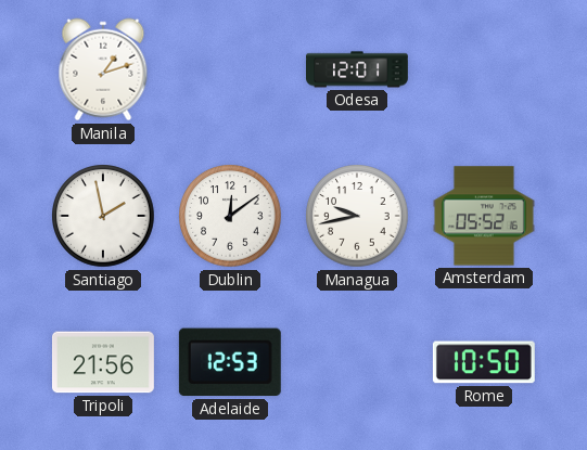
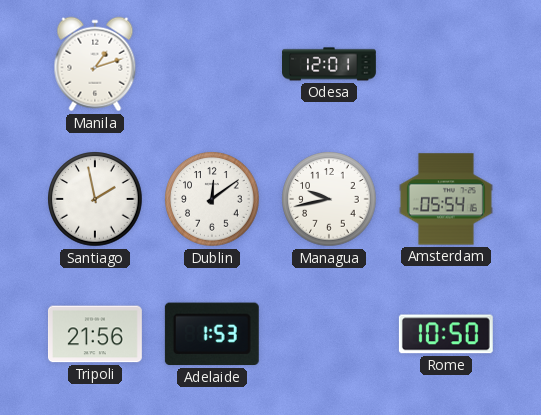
Amsterdam: 05:52 -> 05:54
Adelaide: 12:53 -> 1:53
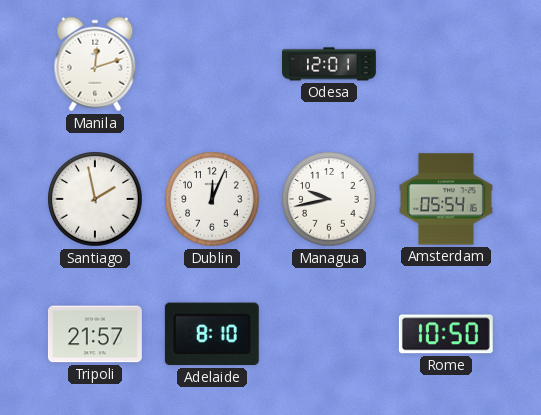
Manila: 1:12 -> 12:12
Dublin: 12:09 -> 12:04
Tripoli: 21:56 -> 21:57
Adelaide: 1:53 -> 8:10
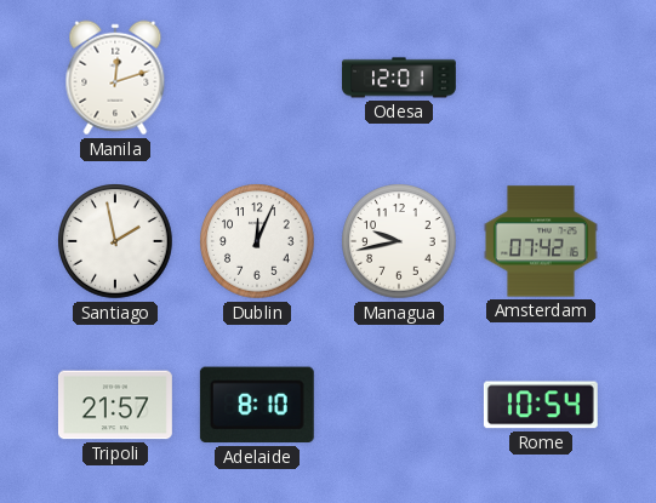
Amsterdam: 05:54 -> 07:42
Rome: 10:50 -> 10:54
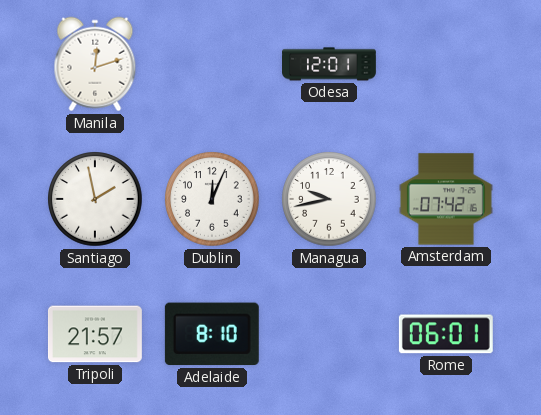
Rome: 10:54 -> 06:01
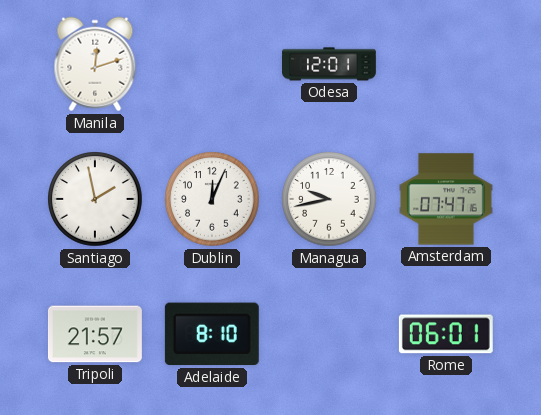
Amsterdam: 07:42 -> 07:47
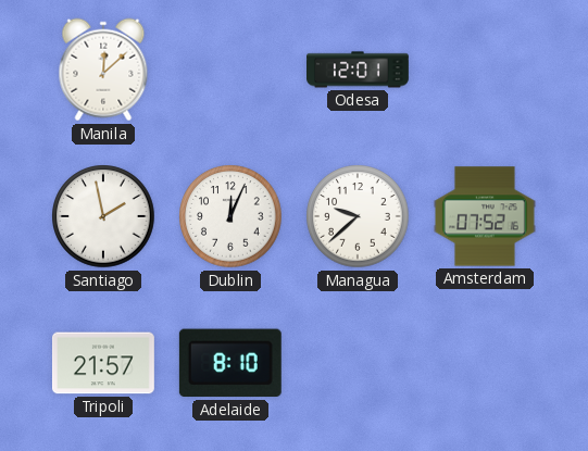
Manila: 12:12 -> 12:08
Managua: 9:43 -> 9:38
Amsterdam: 07:47 -> 07:52
Rome: 06:01 -> none
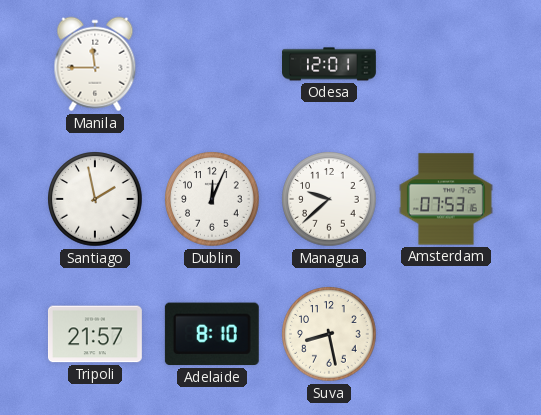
Manila: 12:08 -> 11:45
Amsterdam: 07:52 -> 07:53
Suva: none -> 8:28
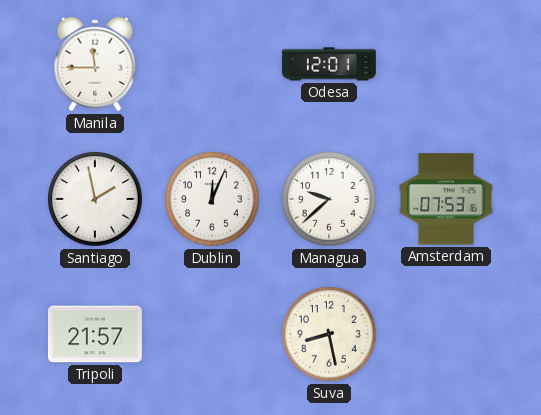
Adelaide: 8:10 -> none
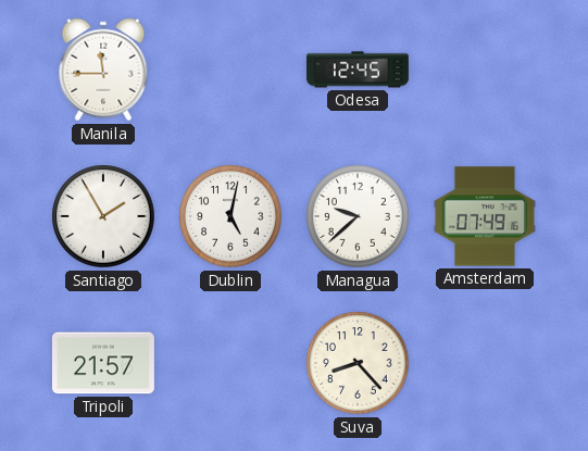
Odesa: 12:01 -> 12:45
Santiago: 1:58 -> 1:55
Dublin: 12:04 -> 5:02
Amsterdam: 07:53 -> 07:49
Suva: 8:28 -> 8:23
